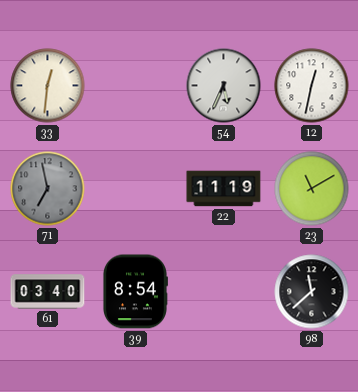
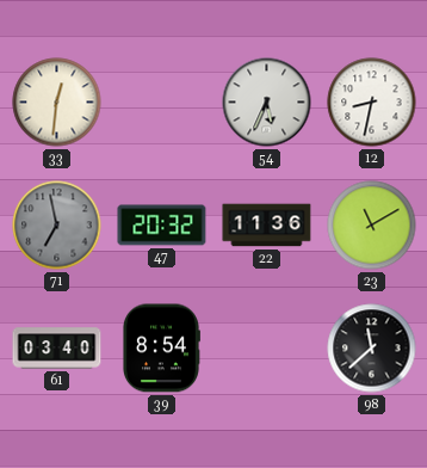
12: 12:32 -> 8:32
47: none -> 20:32
22: 11:19 -> 11:36
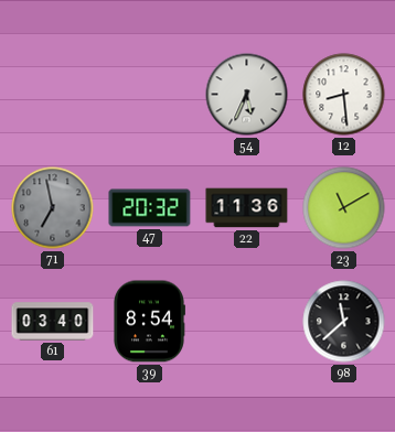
33: 12:31 -> none
12: 8:32 -> 8:29
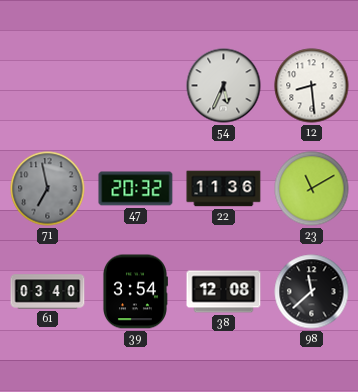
39: 8:54 -> 3:54
38: none -> 12:08
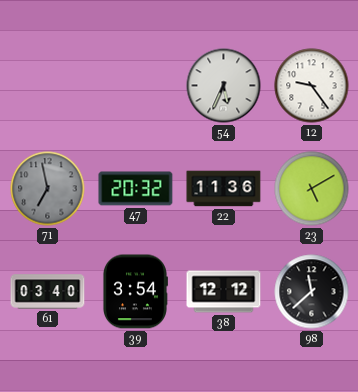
12: 8:29 -> 9:24
23: 11:10 -> 5:10
38: 12:08 -> 12:12
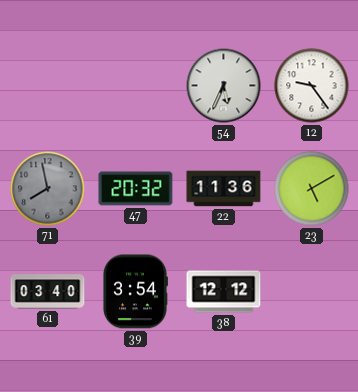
71: 6:58 -> 7:58
98: 11:38 -> none
